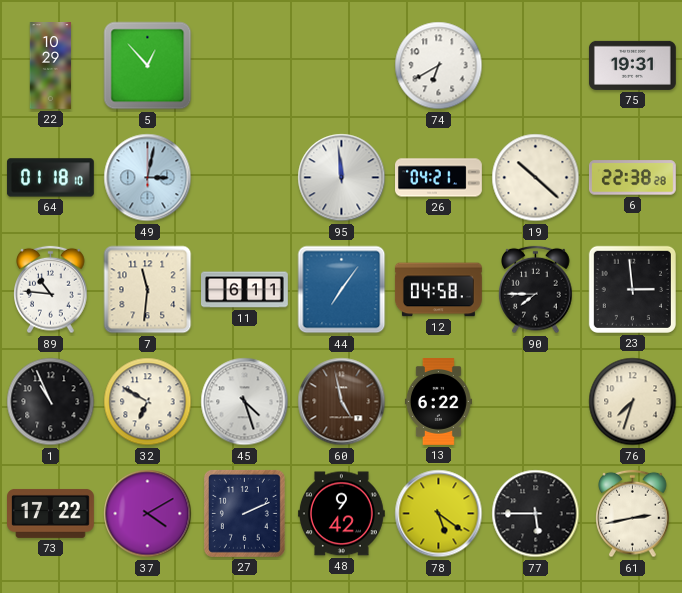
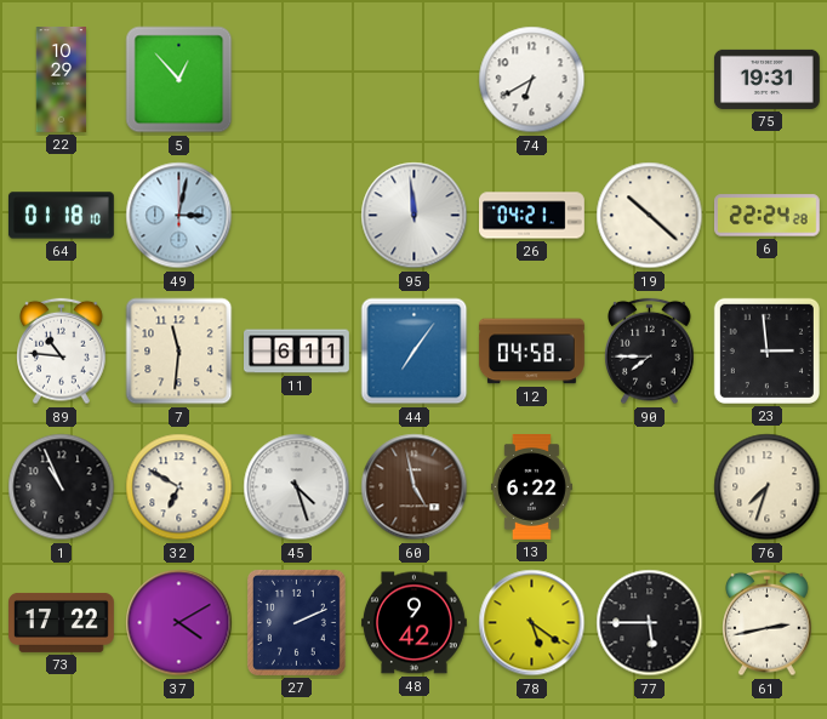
6: 22:38 -> 22:24
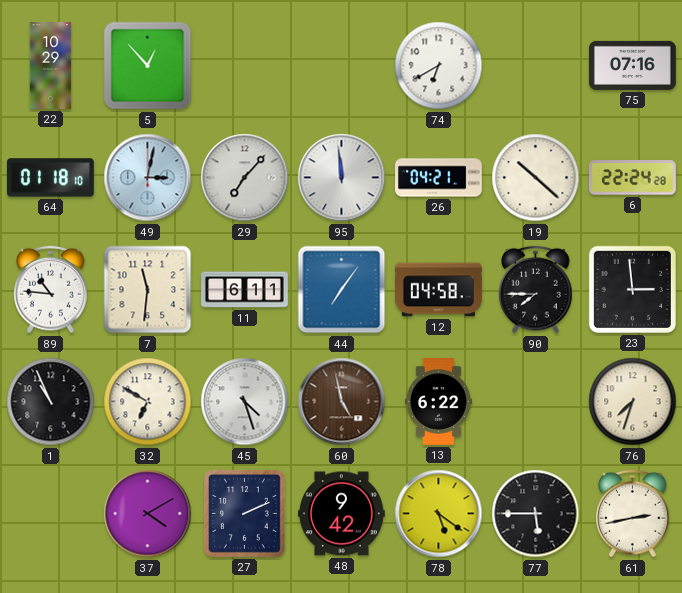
75: 19:31 -> 07:16
29: none -> 7:07
73: 17:22 -> none
